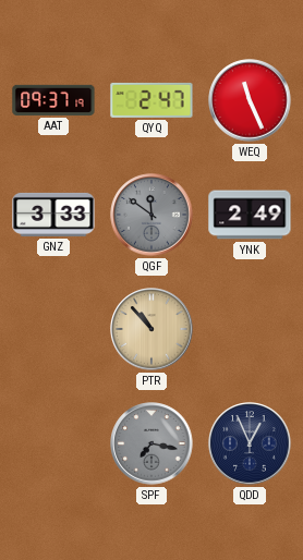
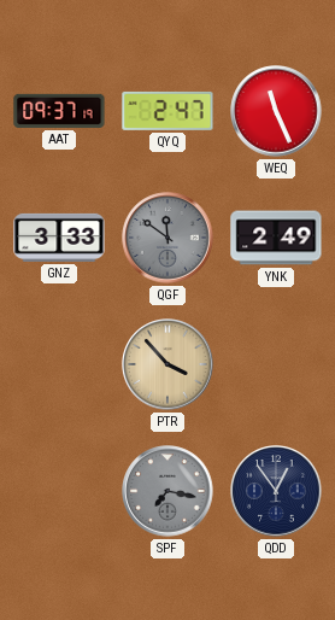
PTR: 10:53 -> 3:53
QDD: 12:56 -> 12:54
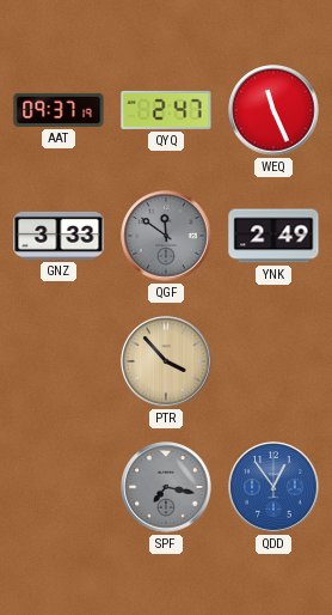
QDD dial: navy -> blue
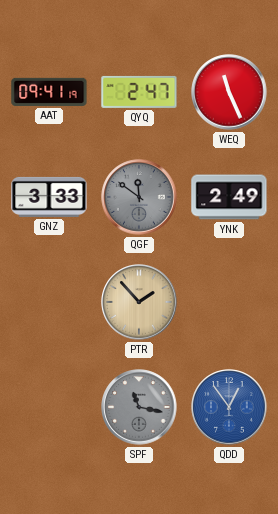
AAT: 09:37 -> 09:41
PTR: 3:53 -> 1:53
SPF: 7:17 -> 11:17
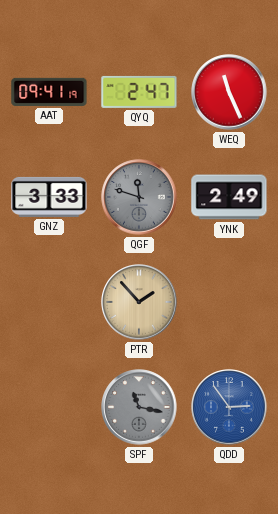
QGF: 11:51 -> 11:48
QDD: 12:54 -> 2:54
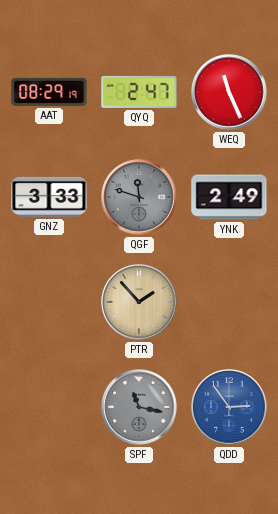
AAT: 09:41 -> 08:29
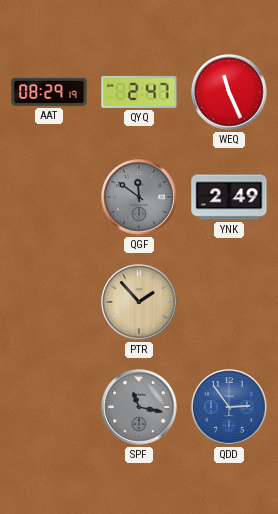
GNZ: 3:33 -> none
QGF: 11:48 -> 11:51
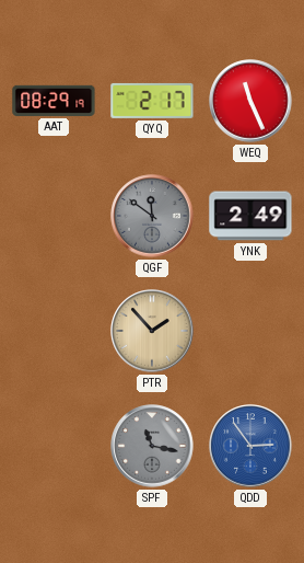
QYQ: 2:47 -> 2:17
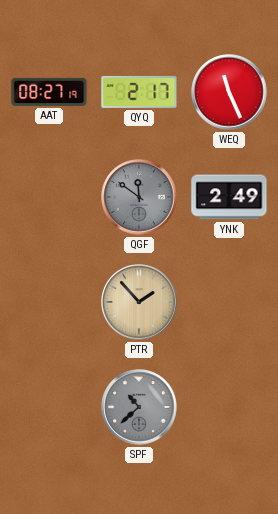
AAT: 08:29 -> 08:27
SPF: 11:17 -> 10:38
QDD: 2:54 -> none
